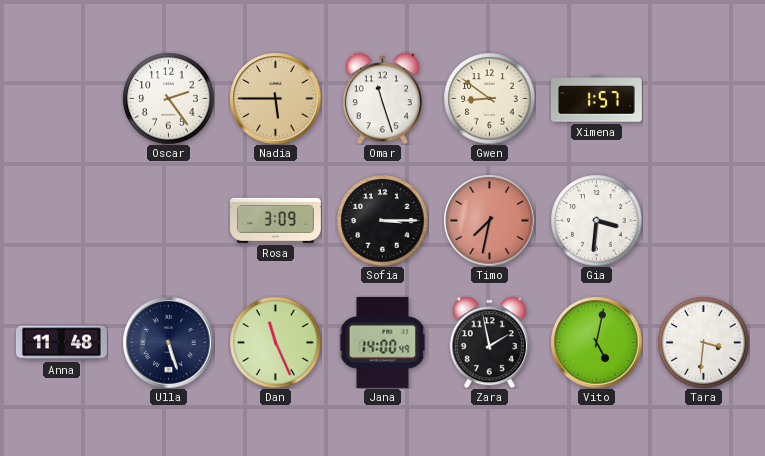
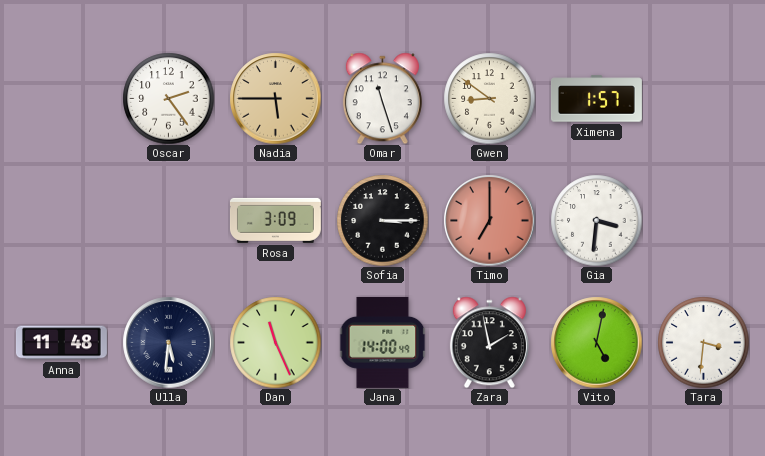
Timo: 7:32 -> 7:00
Ulla: 5:27 -> 5:31
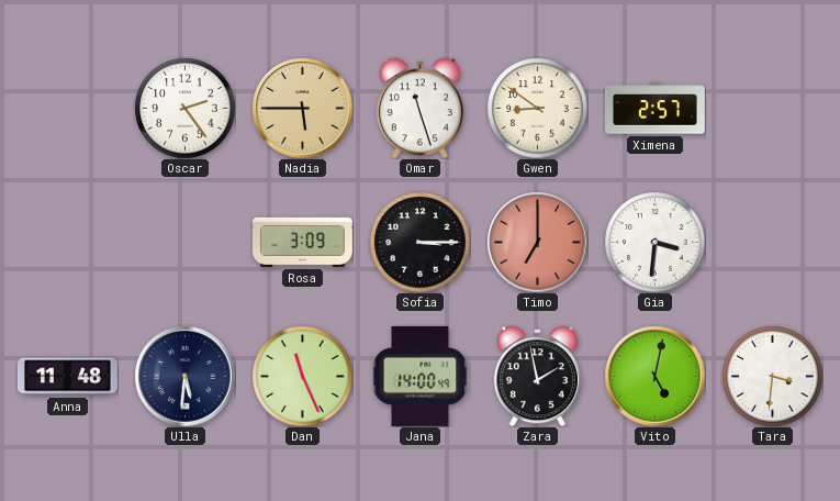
Ximena: 1:57 -> 2:57
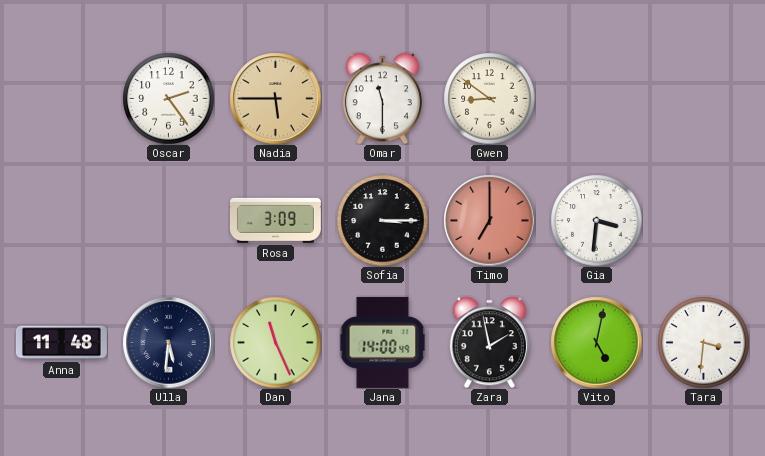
Omar: 11:27 -> 11:30
Ximena: 2:57 -> none
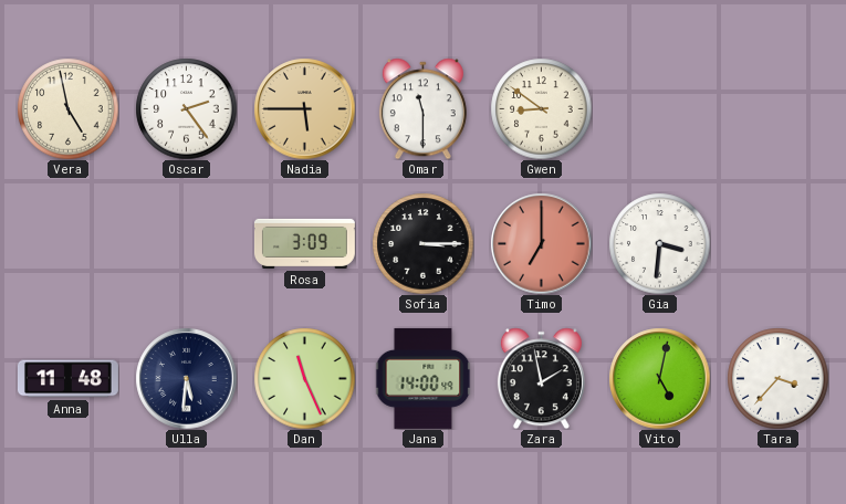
Vera: none -> 4:58
Tara: 3:31 -> 3:37
